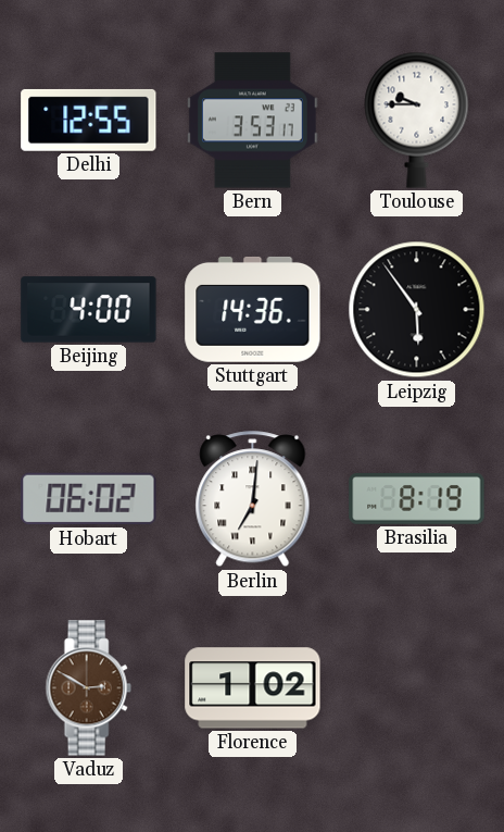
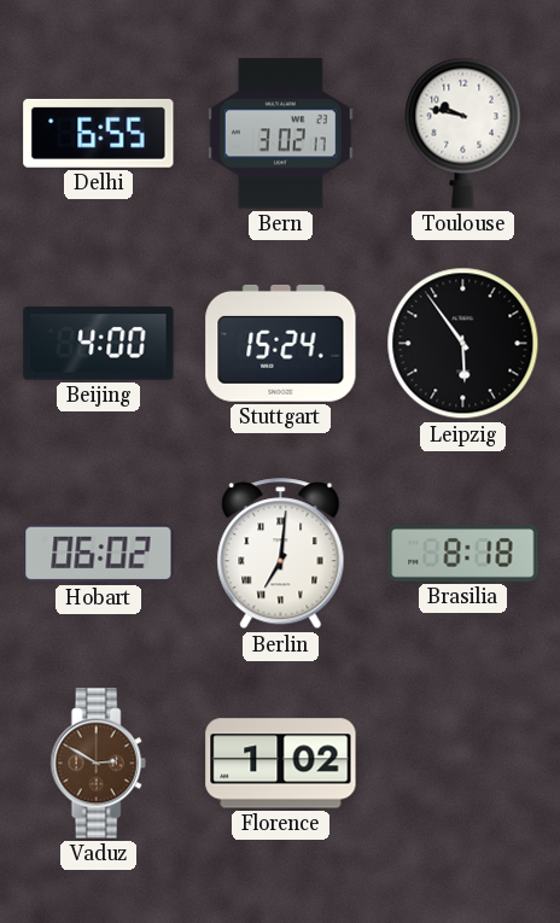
Delhi: 12:55 -> 6:55
Bern: 3:53 -> 3:02
Toulouse: 9:45 -> 9:47
Stuttgart: 14:36 -> 15:24
Brasilia: 8:19 -> 8:18
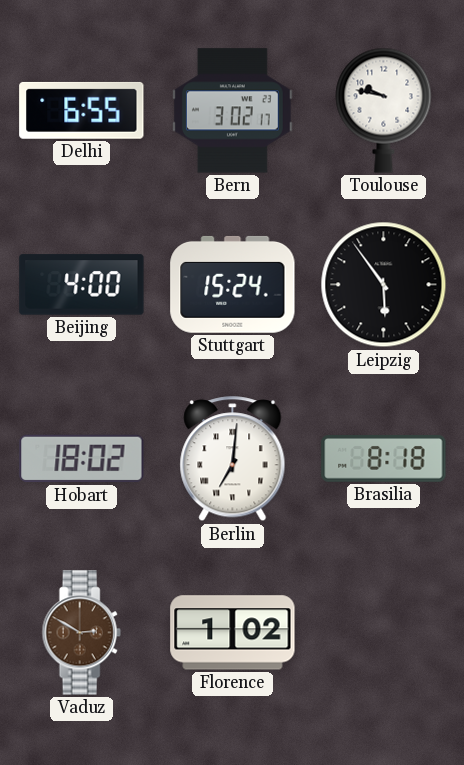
Hobart: 06:02 -> 18:02
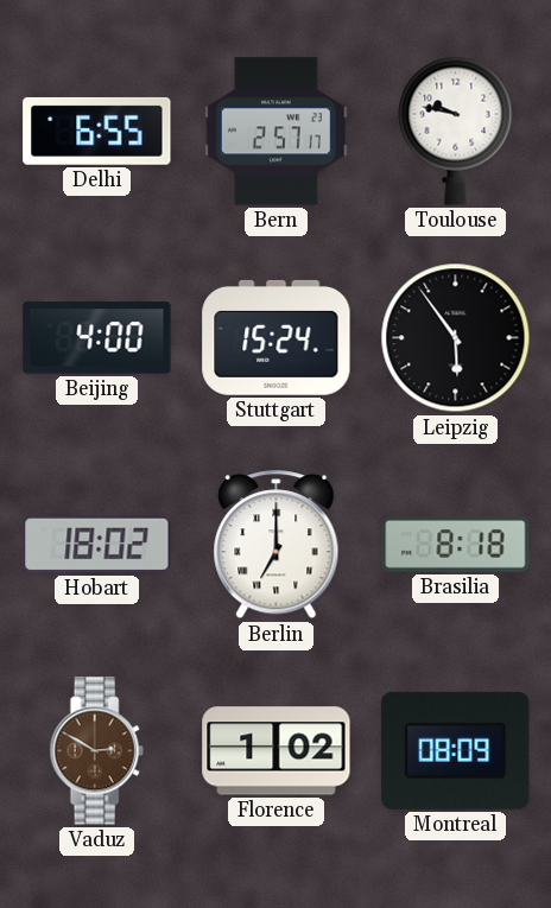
Bern: 3:02 -> 2:57
Berlin: 7:01 -> 7:00
Montreal: none -> 08:09
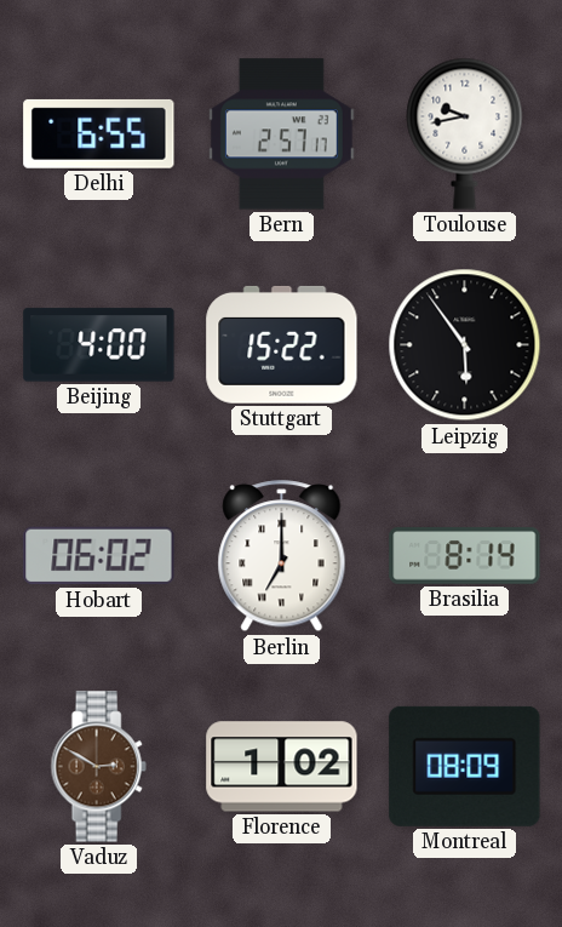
Toulouse: 9:47 -> 9:43
Stuttgart: 15:24 -> 15:22
Hobart: 18:02 -> 06:02
Brasilia: 8:18 -> 8:14
